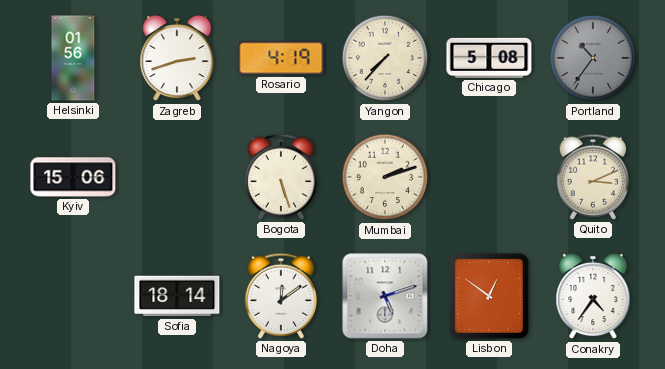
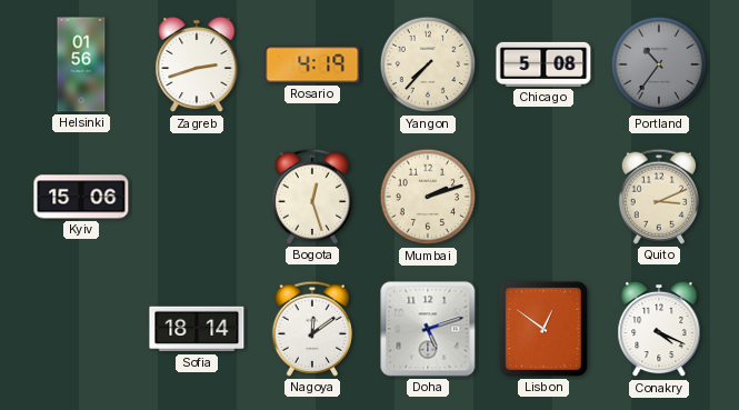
Bogota: 5:27 -> 12:27
Conakry: 4:36 -> 4:19
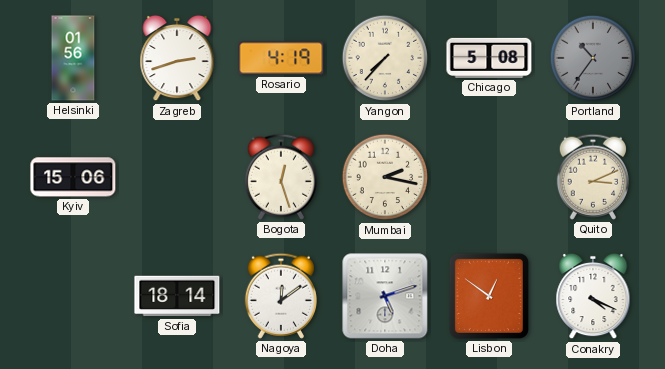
Mumbai: 2:12 -> 2:17
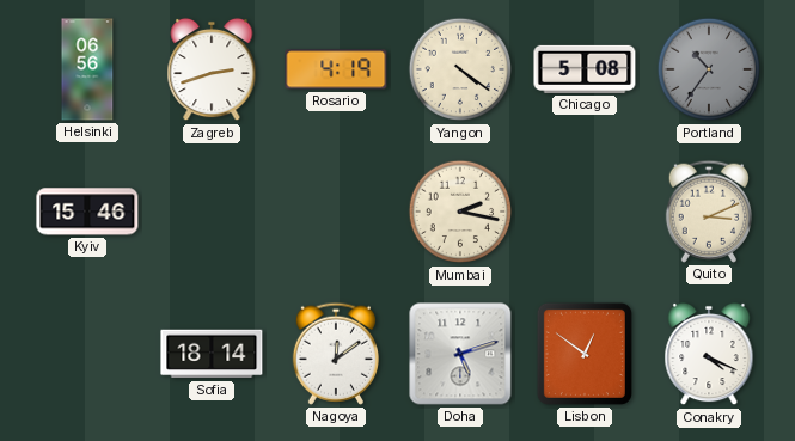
Helsinki: 01:56 -> 06:56
Yangon: 7:37 -> 4:21
Kyiv: 15:06 -> 15:46
Bogota: 12:27 -> none
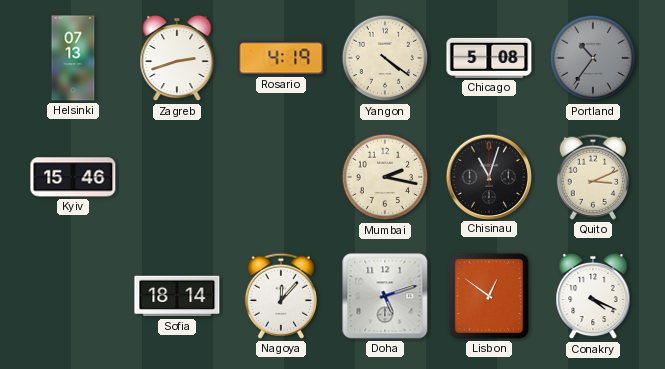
Helsinki: 06:56 -> 07:13
Chisinau: none -> 11:03
Nagoya: 12:09 -> 12:07
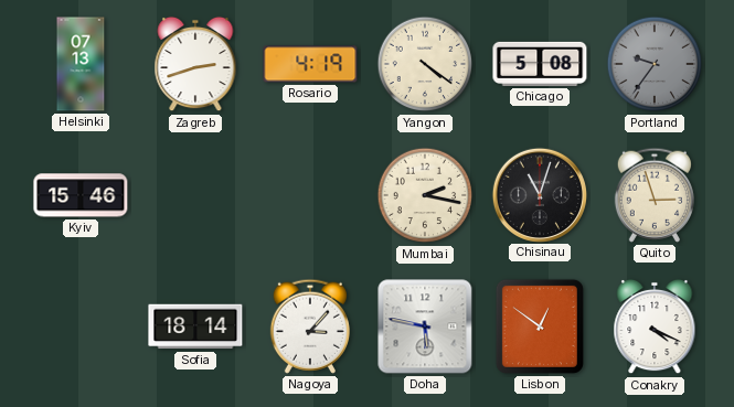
Portland: 10:36 -> 9:36
Quito: 3:11 -> 2:57
Nagoya: 12:07 -> 3:07
Doha: 5:12 -> 5:47
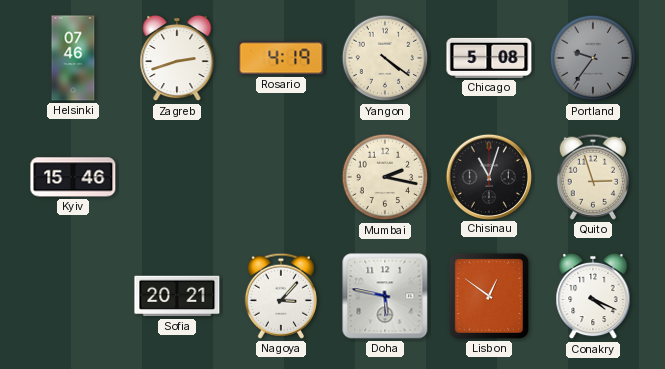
Helsinki: 07:13 -> 07:46
Sofia: 18:14 -> 20:21
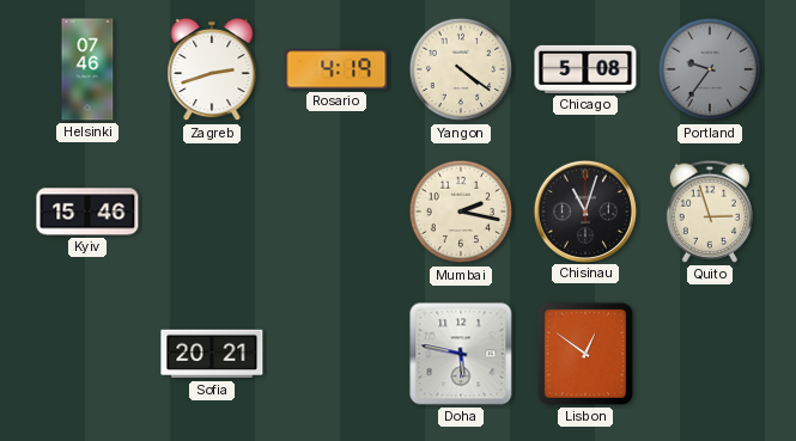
Nagoya: 3:07 -> none
Conakry: 4:19 -> none
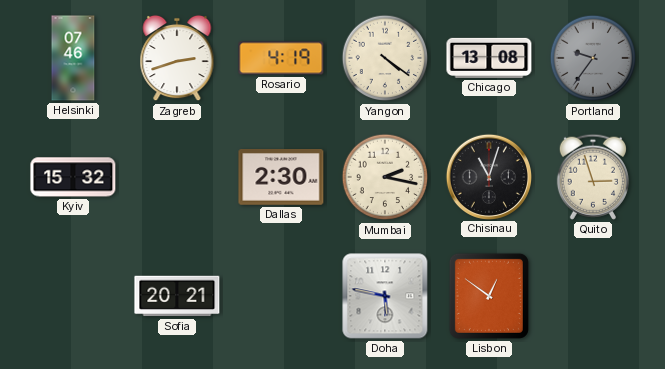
Chicago: 5:08 -> 13:08
Kyiv: 15:46 -> 15:32
Dallas: none -> 2:30
